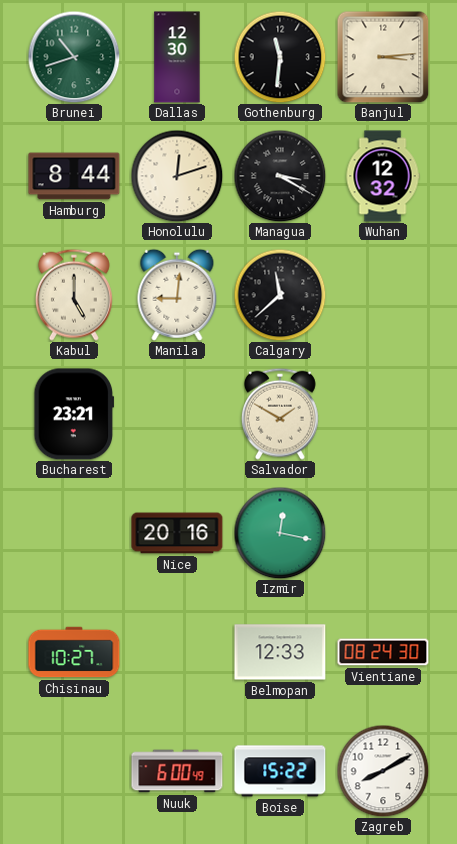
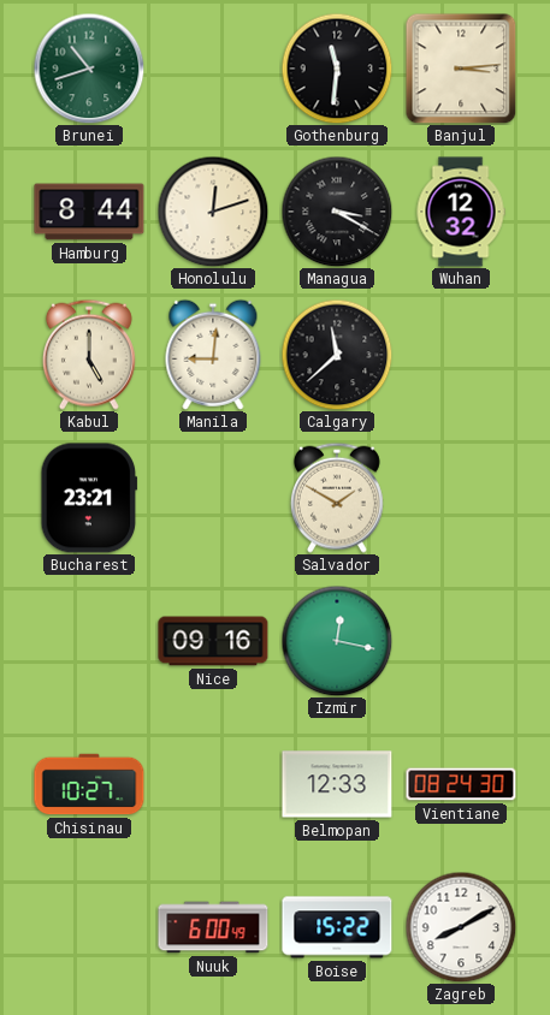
Dallas: 12:30 -> none
Nice: 20:16 -> 09:16
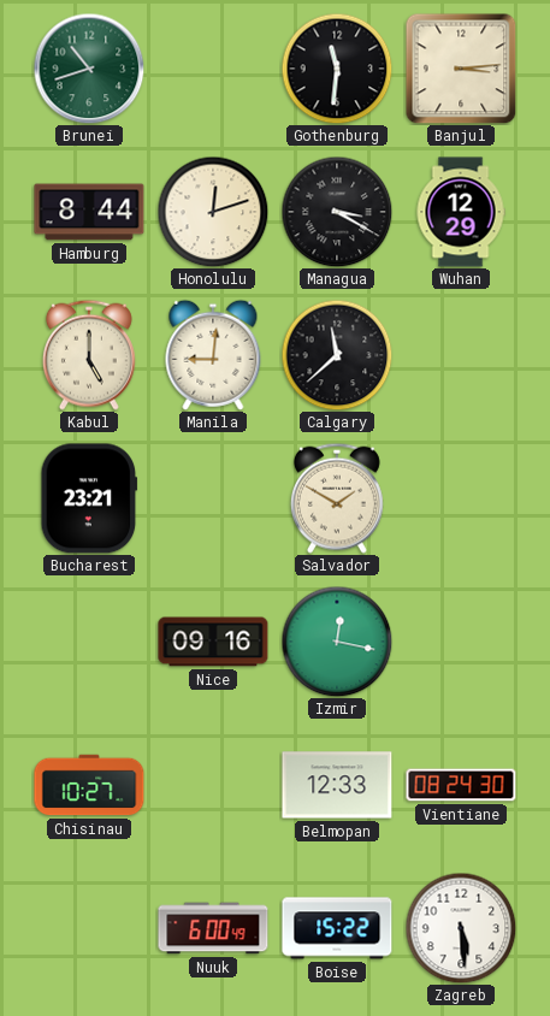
Wuhan: 12:32 -> 12:29
Zagreb: 8:10 -> 5:29
